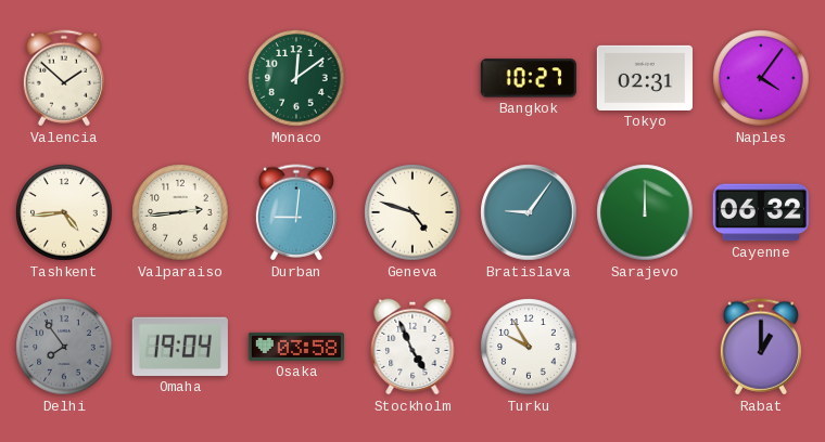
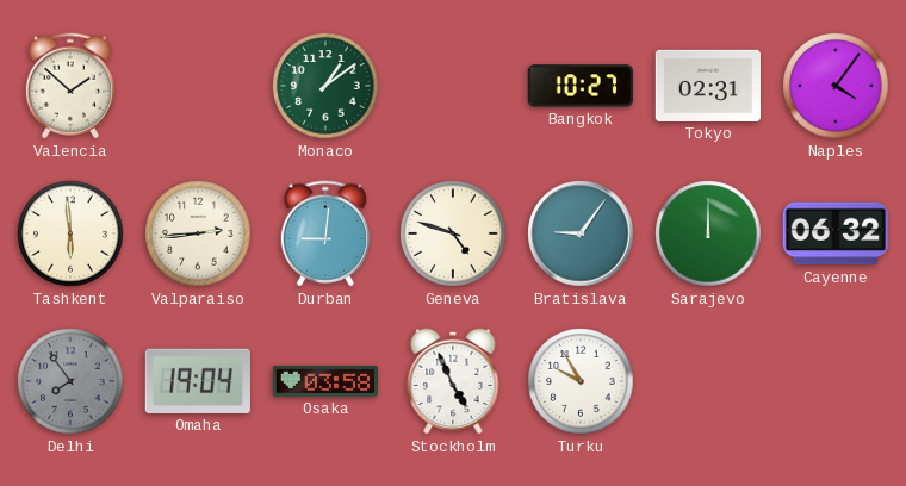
Monaco: 12:09 -> 1:09
Tashkent: 4:44 -> 5:59
Rabat: 1:00 -> none
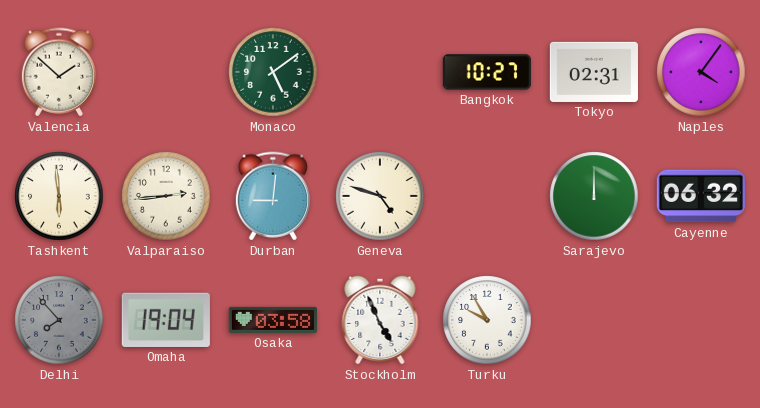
Monaco: 1:09 -> 5:09
Bratislava: 9:06 -> none
Delhi: 7:54 -> 7:53
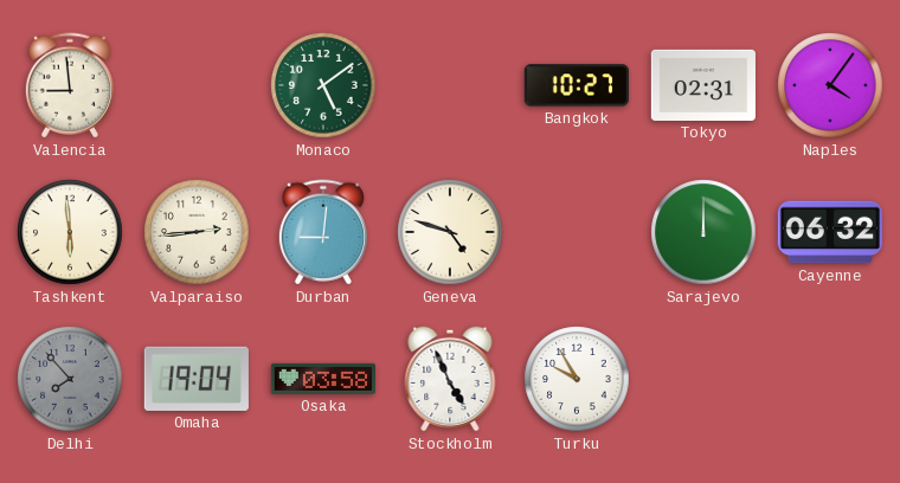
Valencia: 1:52 -> 8:59
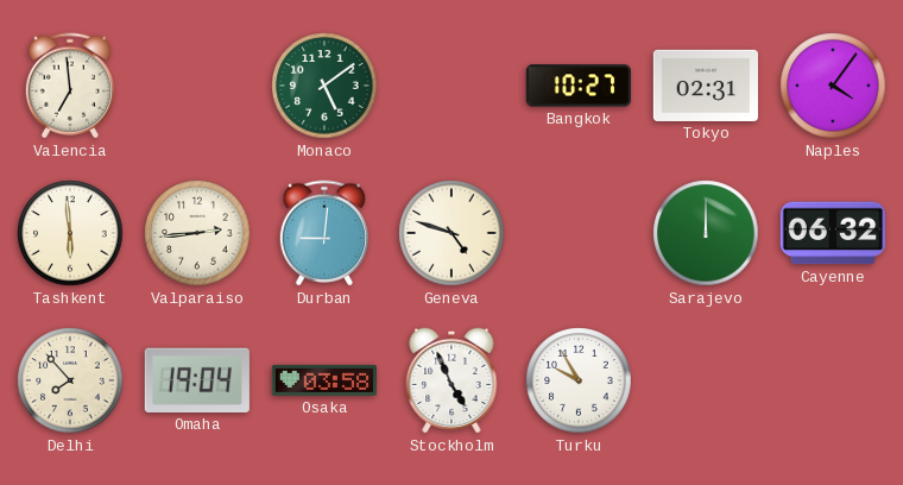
Valencia: 8:59 -> 6:59
Delhi dial: grey -> cream
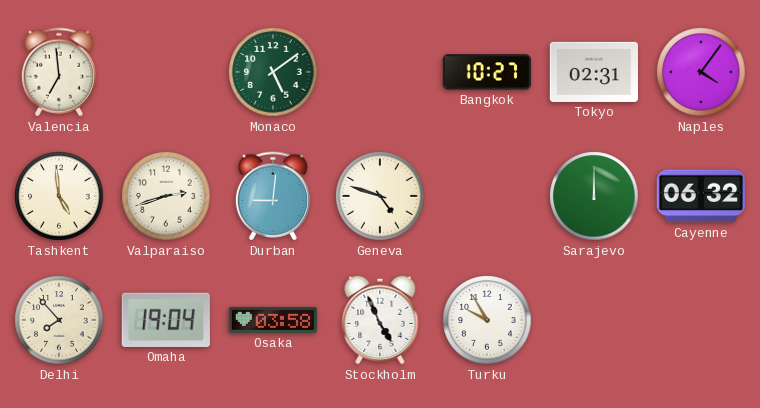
Tashkent: 5:59 -> 4:59
Valparaiso: 2:44 -> 2:42
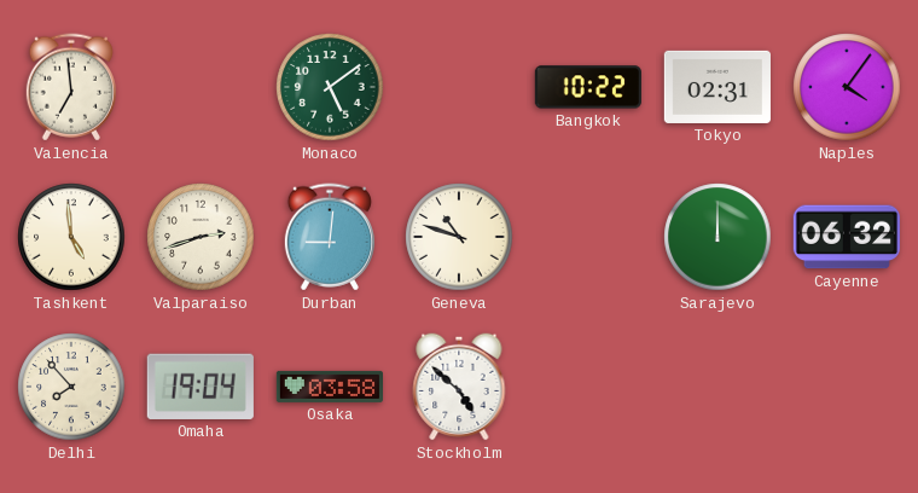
Bangkok: 10:27 -> 10:22
Geneva: 4:48 -> 10:48
Stockholm: 4:56 -> 4:52
Turku: 9:55 -> none
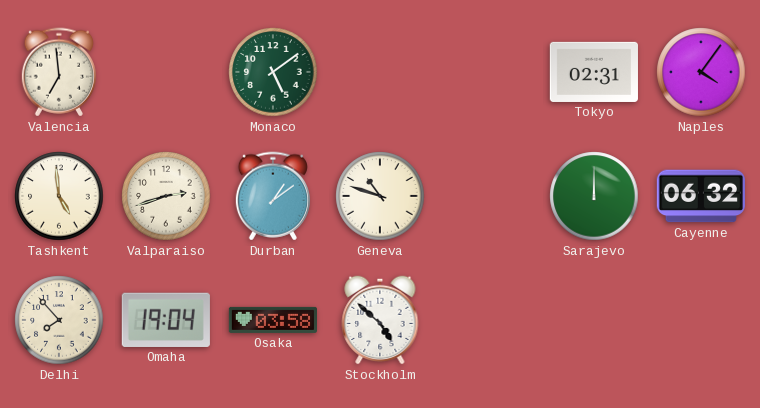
Bangkok: 10:22 -> none
Durban: 9:01 -> 1:09
